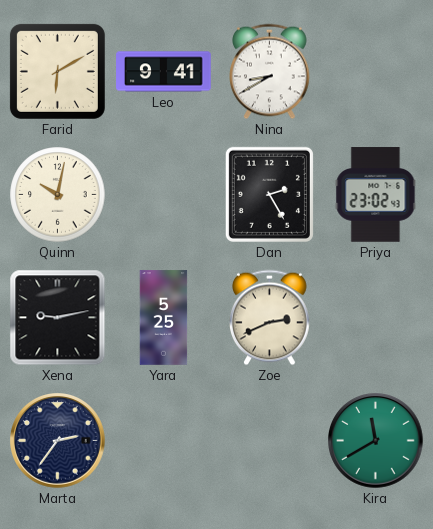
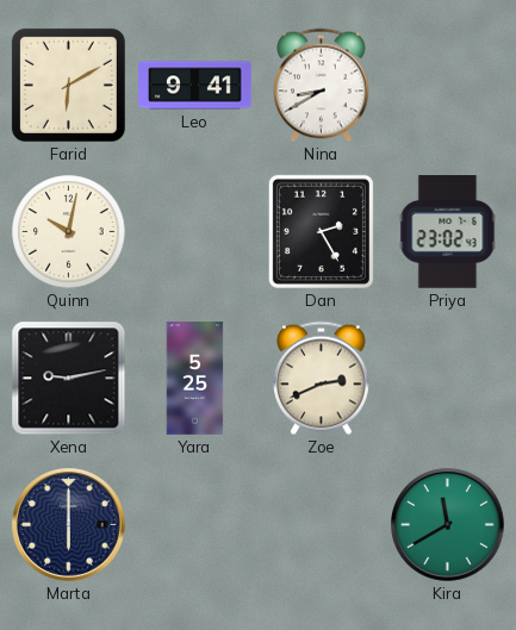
Marta: 2:36 -> 6:00
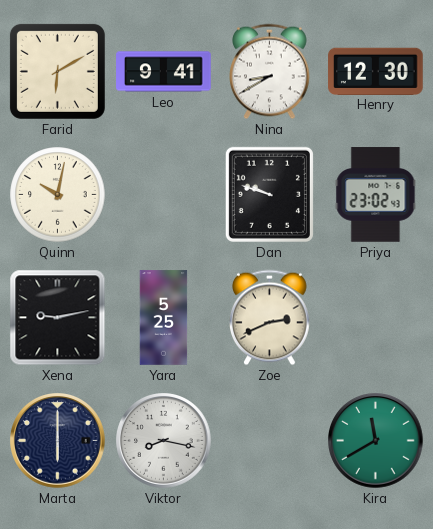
Henry: none -> 12:30
Dan: 2:25 -> 9:48
Viktor: none -> 8:17
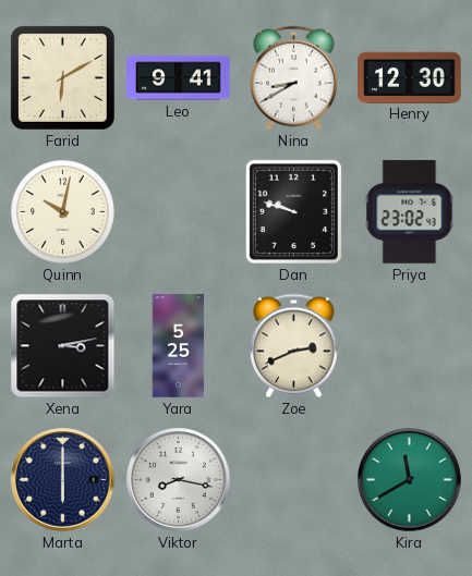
Xena: 9:13 -> 3:13
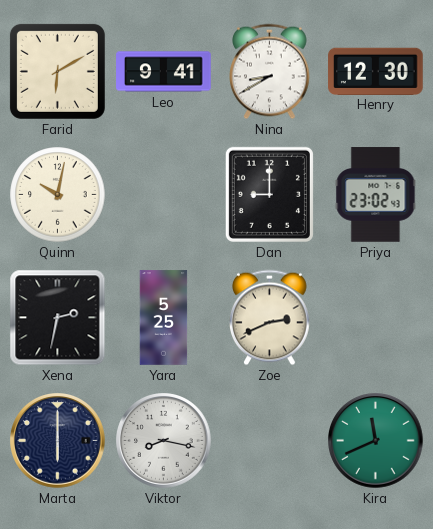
Dan: 9:48 -> 9:00
Xena: 3:13 -> 2:32
Kira: 11:40 -> 11:41
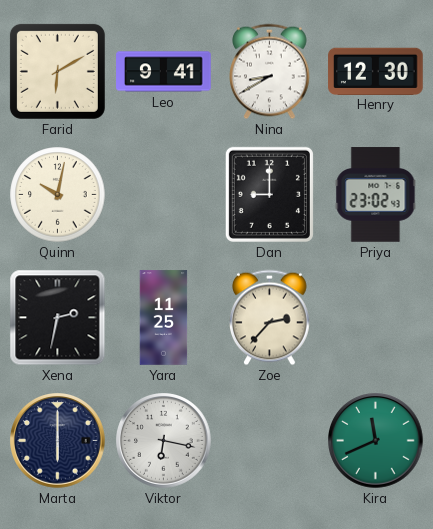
Yara: 5:25 -> 11:25
Zoe: 2:41 -> 2:37
Viktor: 8:17 -> 6:17
